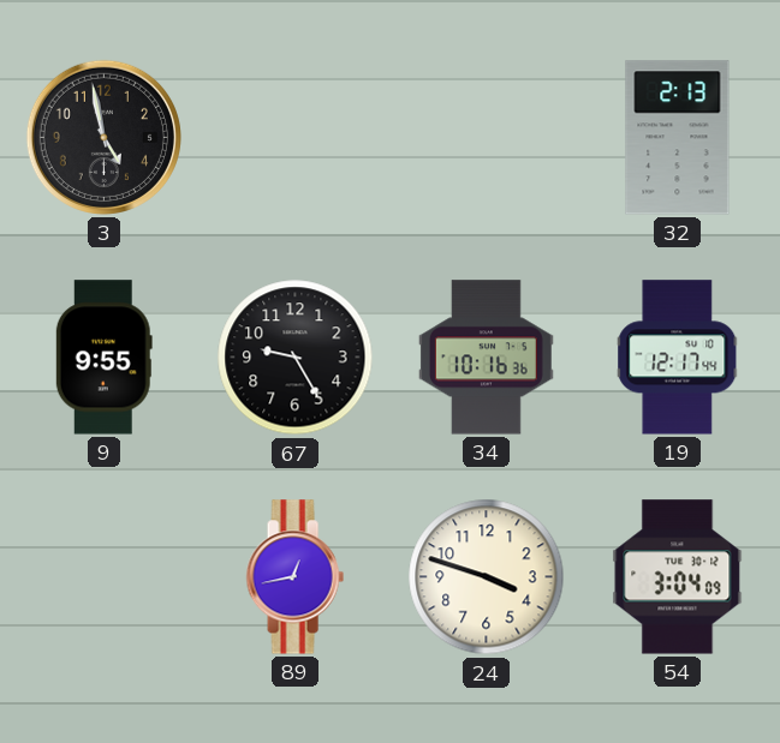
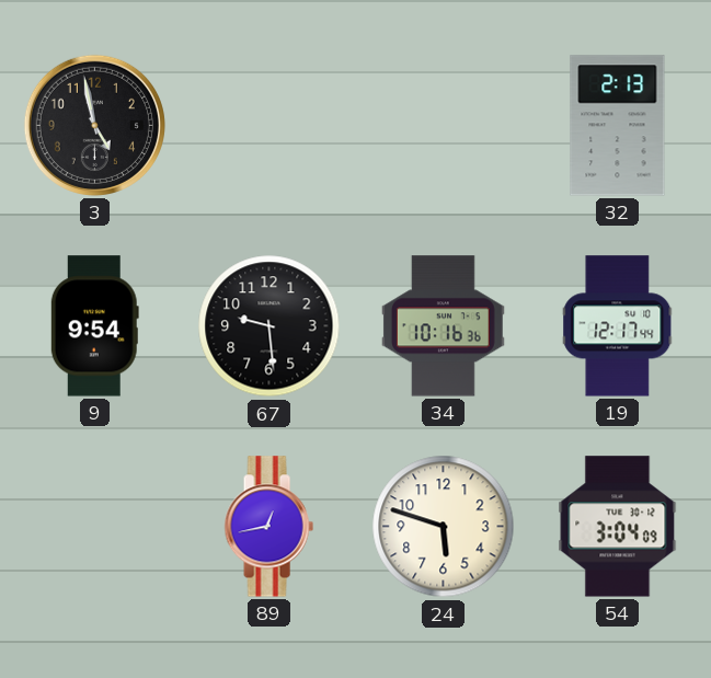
9: 9:55 -> 9:54
67: 9:25 -> 9:29
24: 3:48 -> 5:48
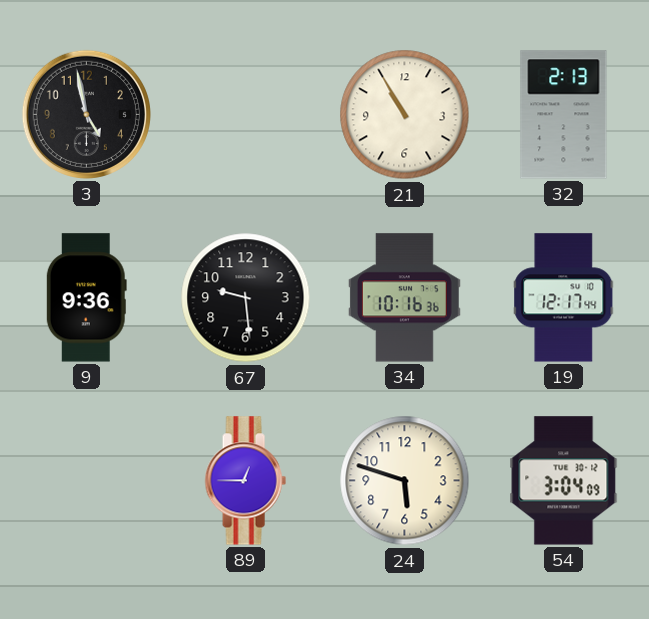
21: none -> 10:55
9: 9:54 -> 9:36
89: 12:43 -> 12:45
